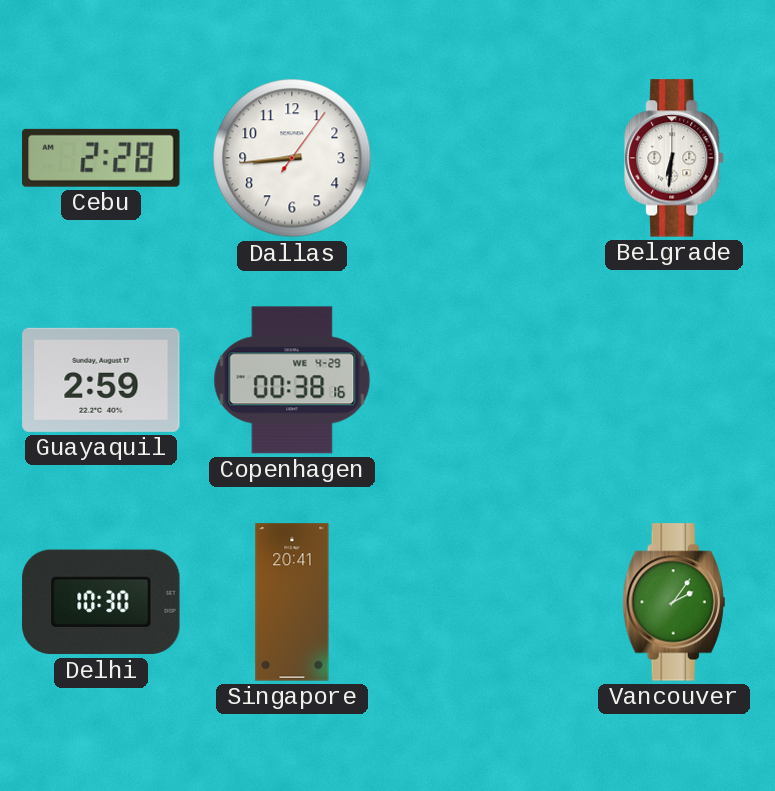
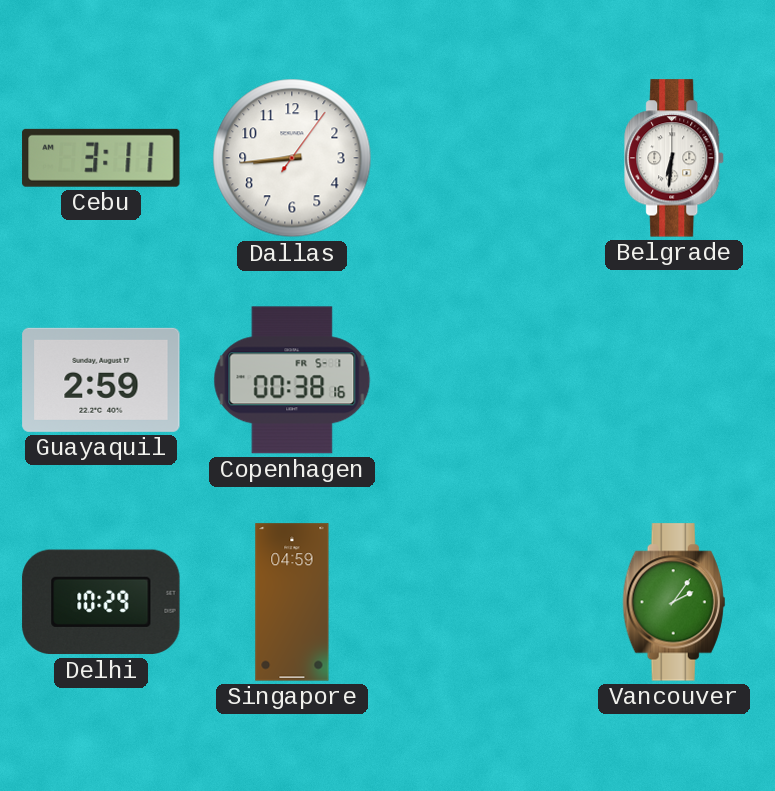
Cebu: 2:28 -> 3:11
Copenhagen date: WE 4-29 -> FR 5-1
Delhi: 10:30 -> 10:29
Singapore: 20:41 -> 04:59
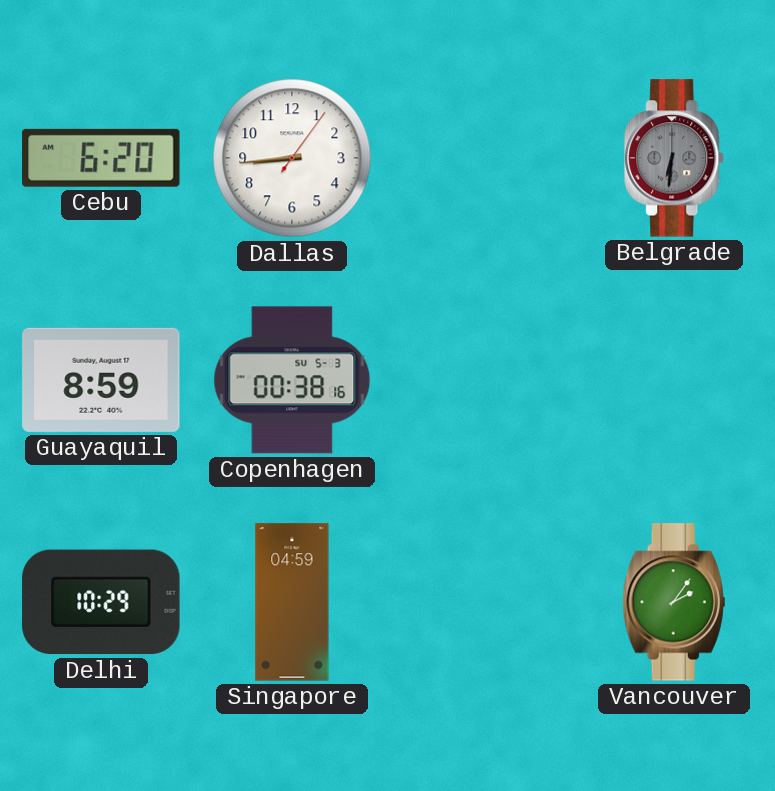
Cebu: 3:11 -> 6:20
Belgrade dial: white -> grey
Guayaquil: 2:59 -> 8:59
Copenhagen date: FR 5-1 -> SU 5-3
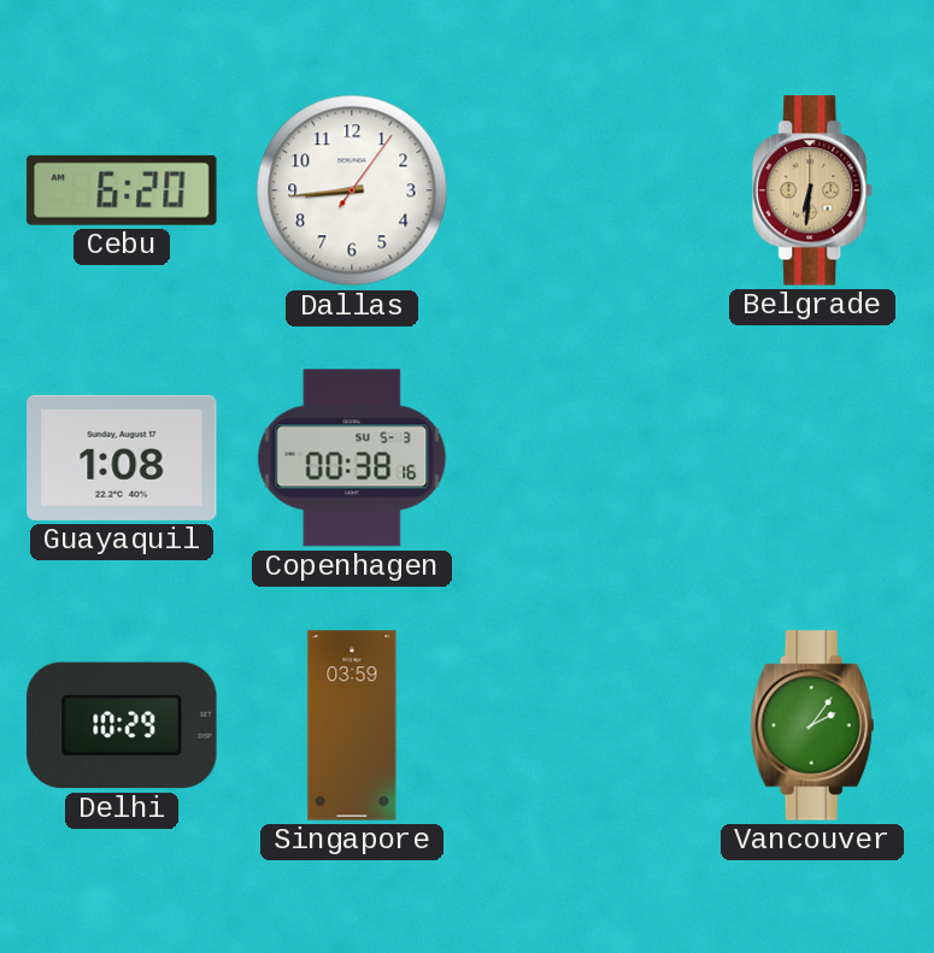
Belgrade dial: grey -> champagne
Guayaquil: 8:59 -> 1:08
Singapore: 04:59 -> 03:59
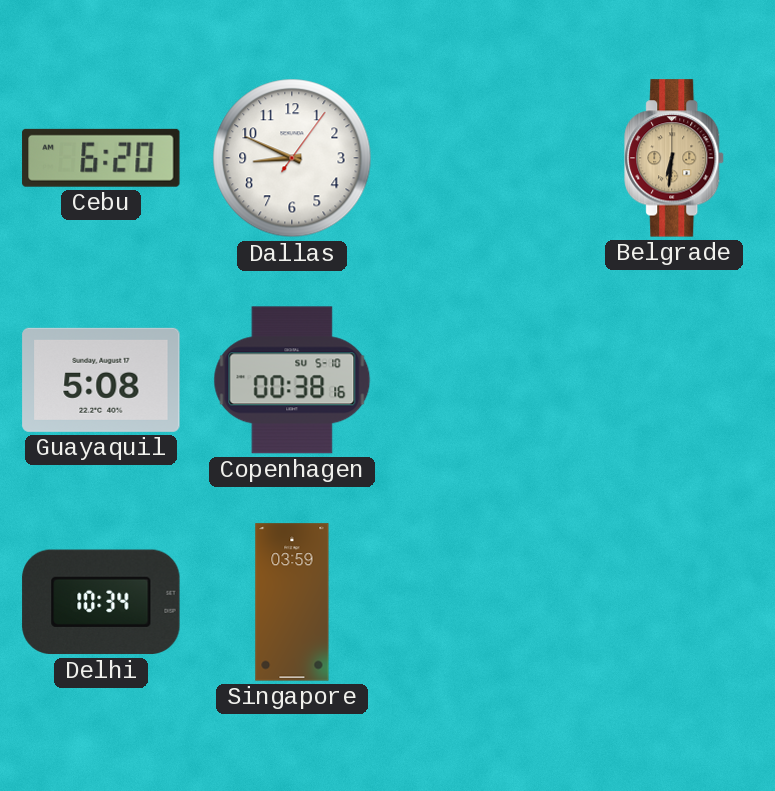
Dallas: 8:44 -> 8:49
Guayaquil: 1:08 -> 5:08
Copenhagen date: SU 5-3 -> SU 5-10
Delhi: 10:29 -> 10:34
Vancouver: 2:06 -> none
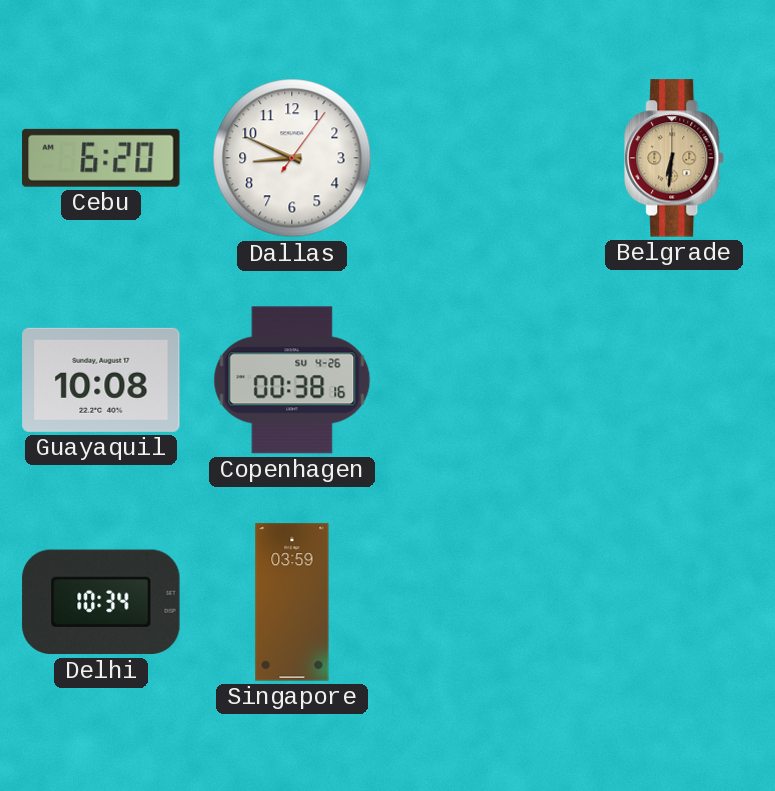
Guayaquil: 5:08 -> 10:08
Copenhagen date: SU 5-10 -> SU 4-26
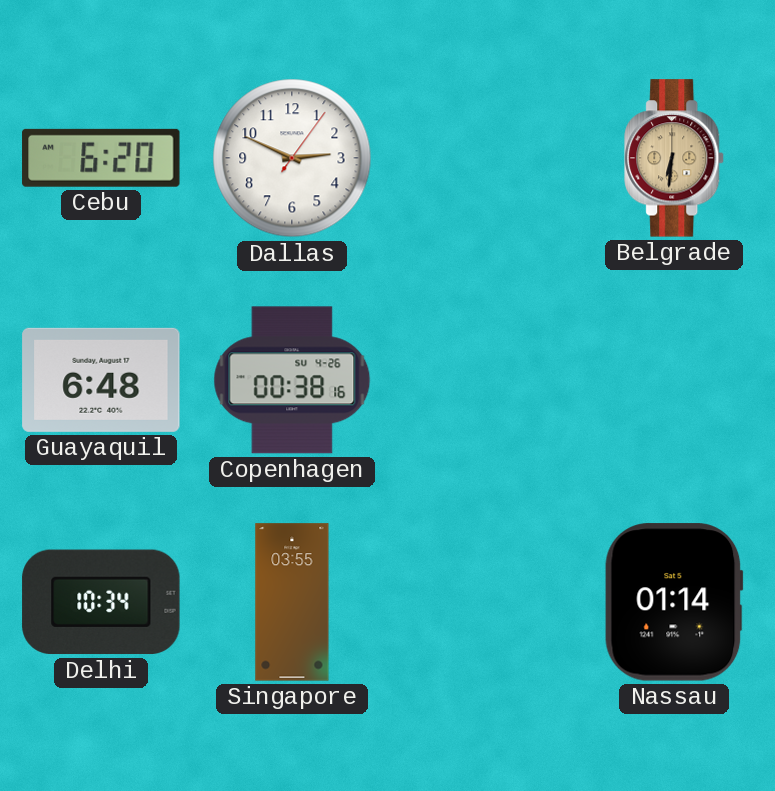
Dallas: 8:49 -> 2:49
Guayaquil: 10:08 -> 6:48
Singapore: 03:59 -> 03:55
Nassau: none -> 01:14
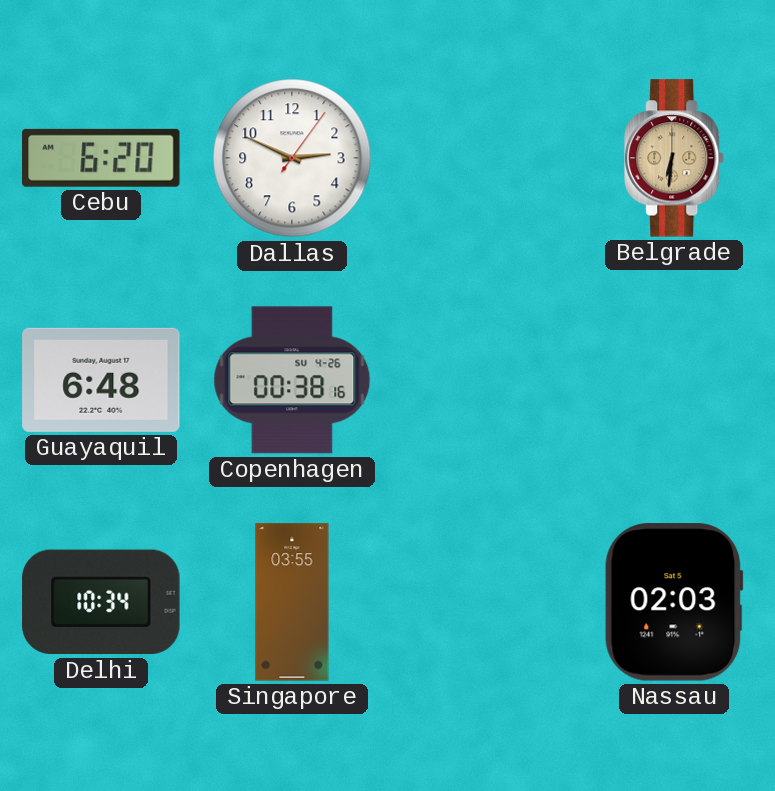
Nassau: 01:14 -> 02:03
